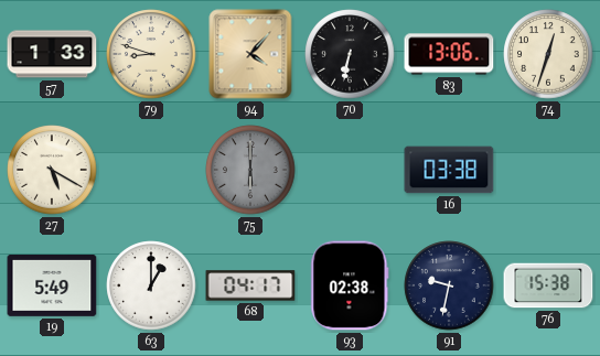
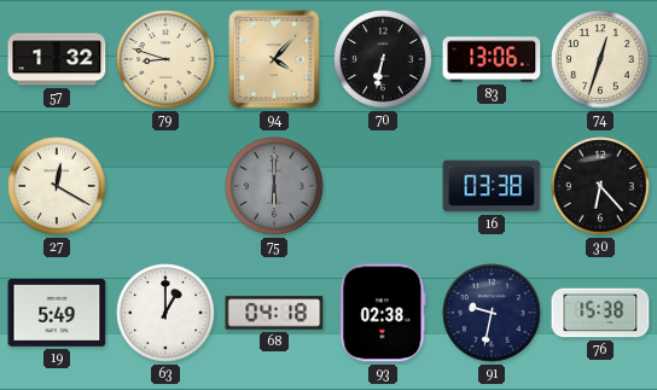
57: 1:33 -> 1:32
27: 5:20 -> 12:20
30: none -> 6:23
68: 04:17 -> 04:18
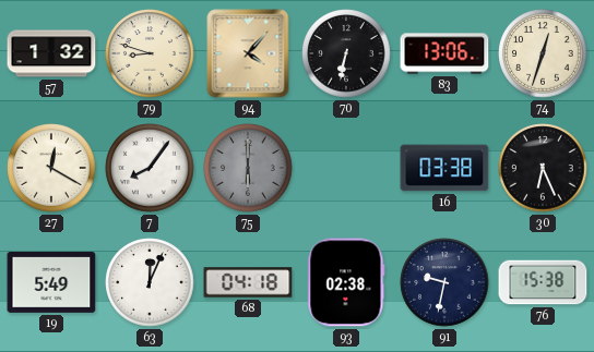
7: none -> 8:06
30: 6:23 -> 6:26
63: 1:00 -> 12:04
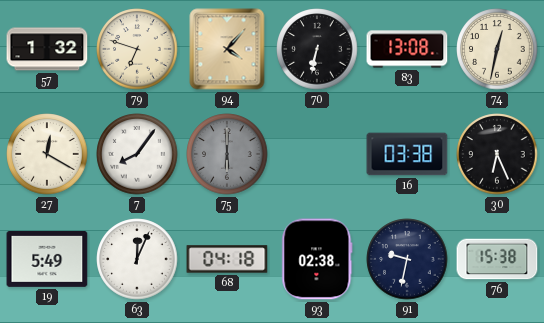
79: 8:48 -> 6:48
83: 13:06 -> 13:08
74: 12:33 -> 12:32
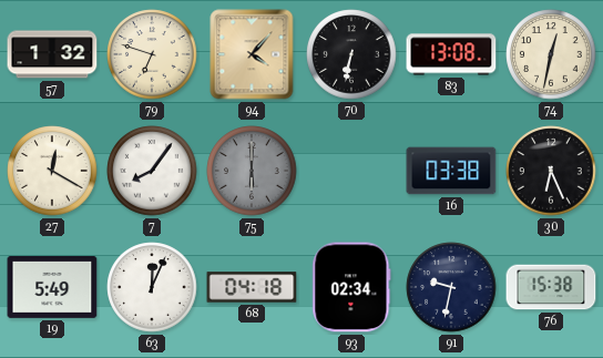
93: 02:38 -> 02:34
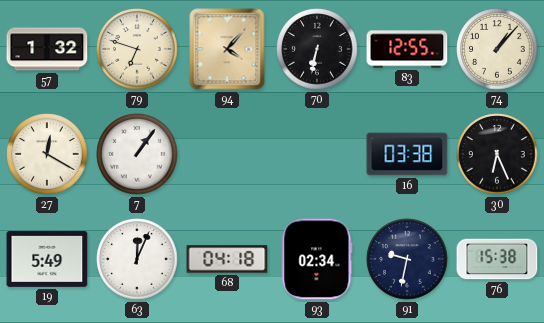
83: 13:08 -> 12:55
74: 12:32 -> 1:07
7: 8:06 -> 1:06
75: 6:00 -> none
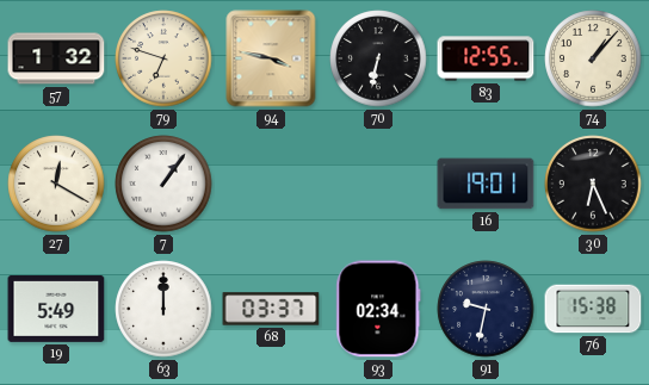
94: 4:07 -> 3:47
16: 03:38 -> 19:01
63: 12:04 -> 12:00
68: 04:18 -> 03:37
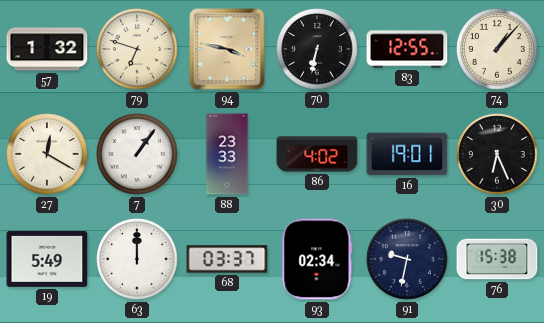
88: none -> 23:33
86: none -> 4:02
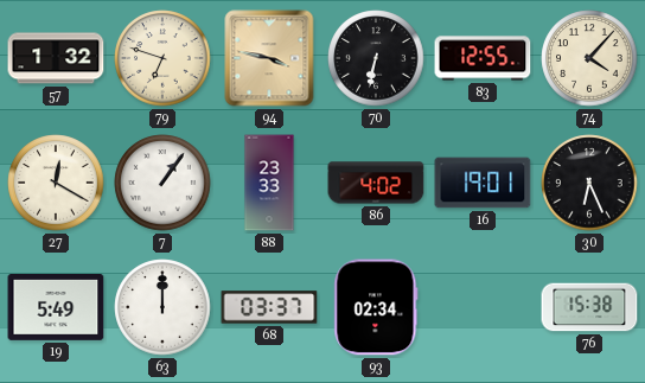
74: 1:07 -> 4:07
91: 9:32 -> none
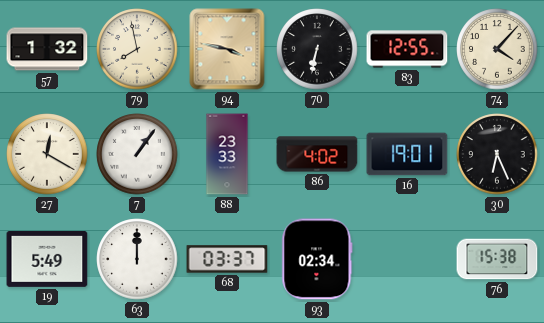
79: 6:48 -> 7:58
